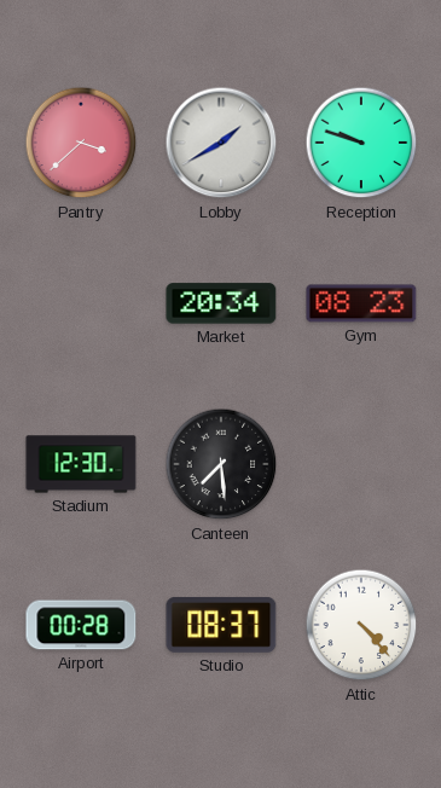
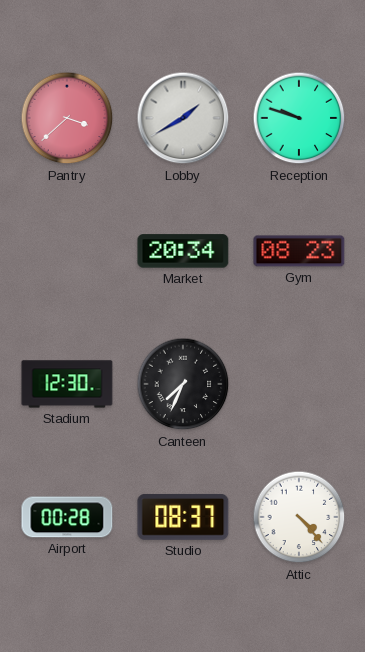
Canteen: 7:29 -> 7:34
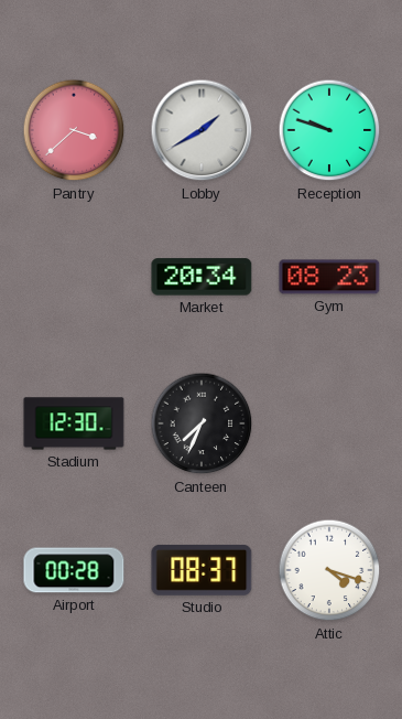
Attic: 4:23 -> 4:18
